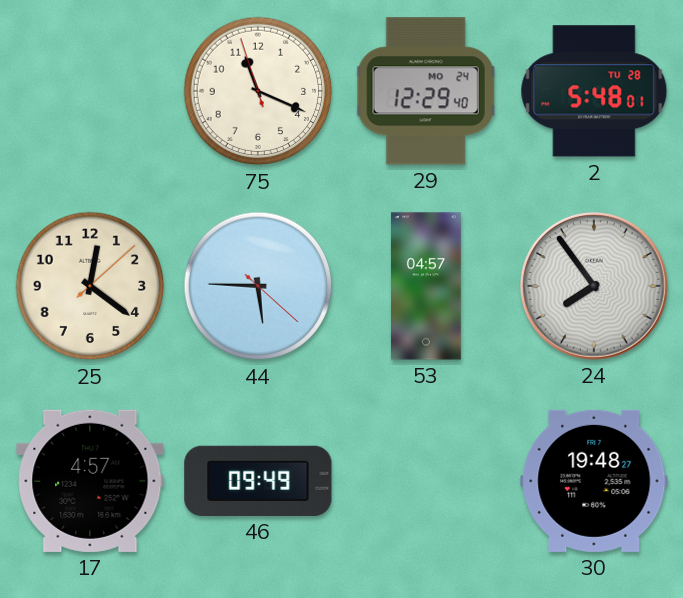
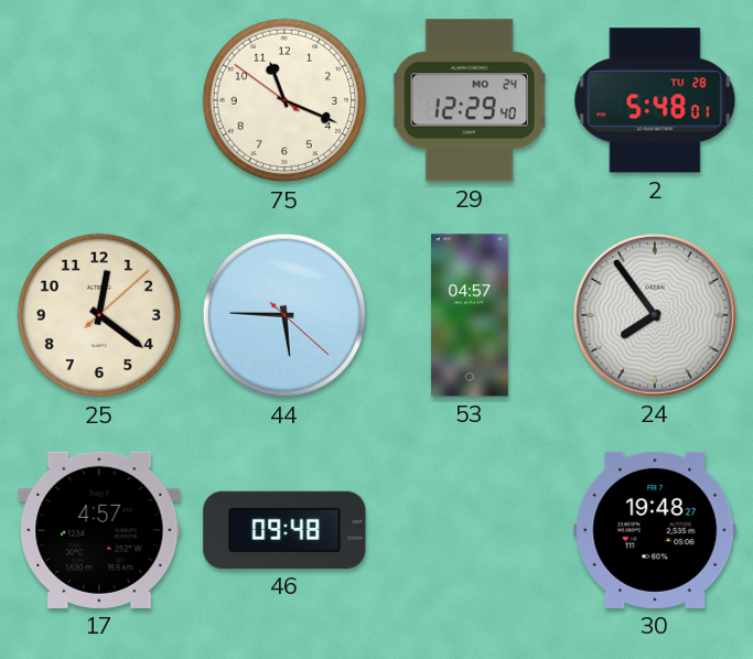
75: 11:18:57 -> 11:18:51
46: 09:49 -> 09:48
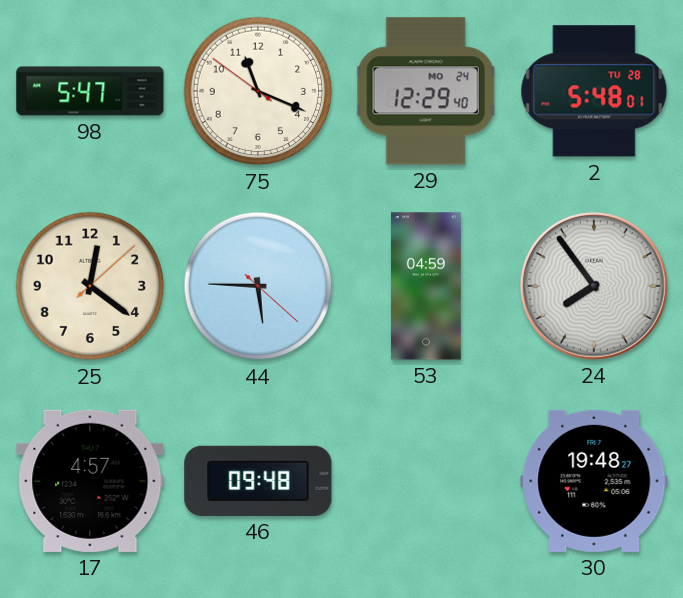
98: none -> 5:47
53: 04:57 -> 04:59
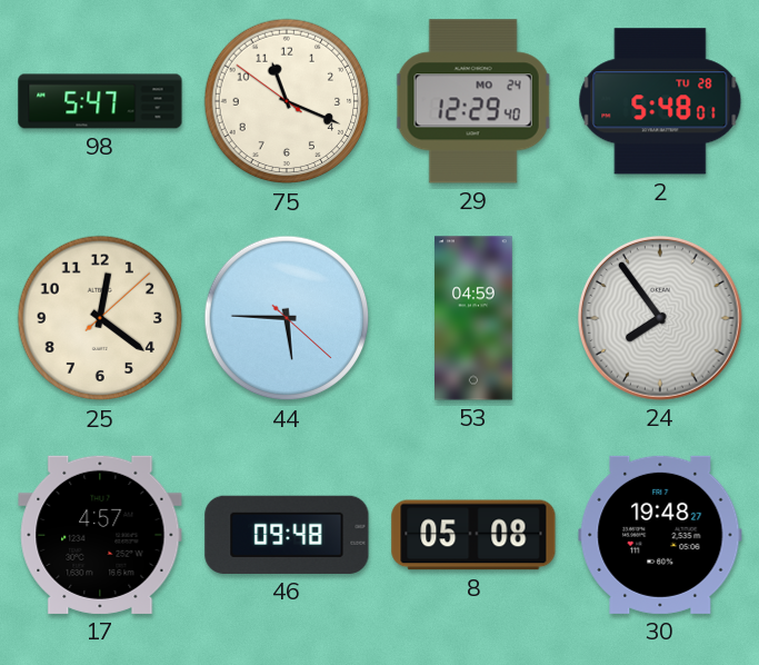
8: none -> 05:08
